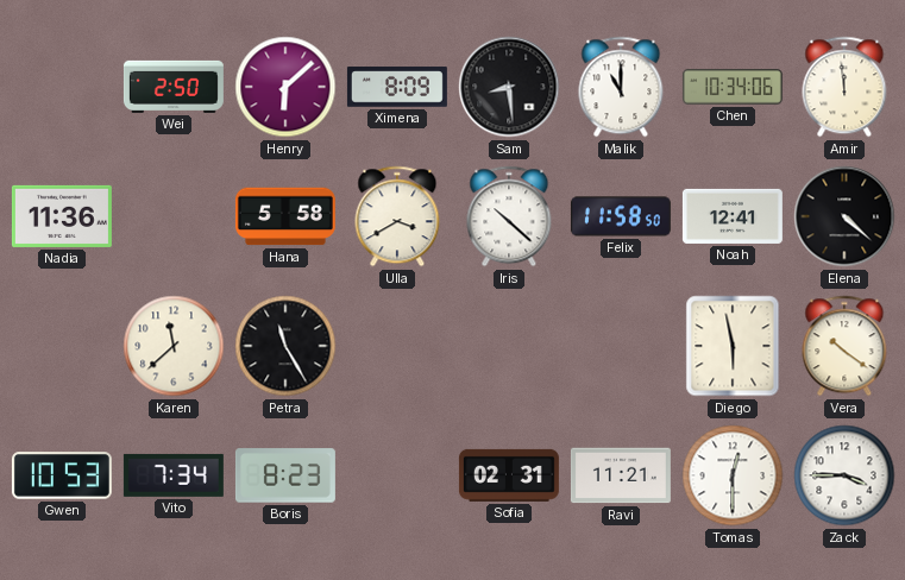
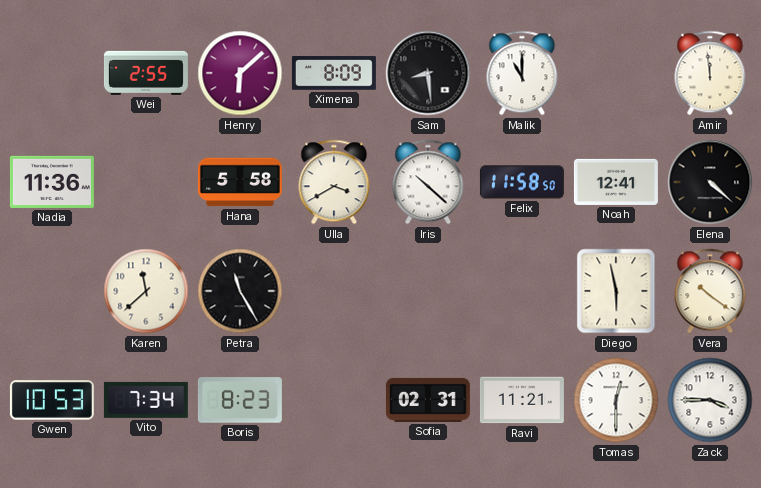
Wei: 2:50 -> 2:55
Chen: 10:34 -> none
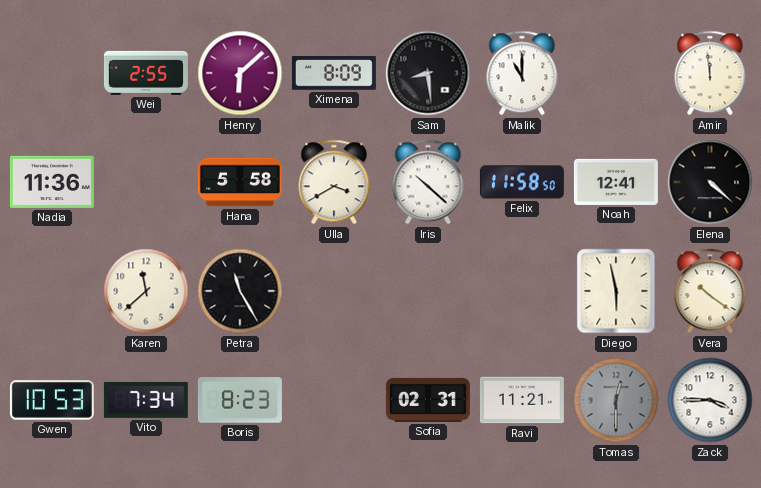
Tomas dial: white -> grey
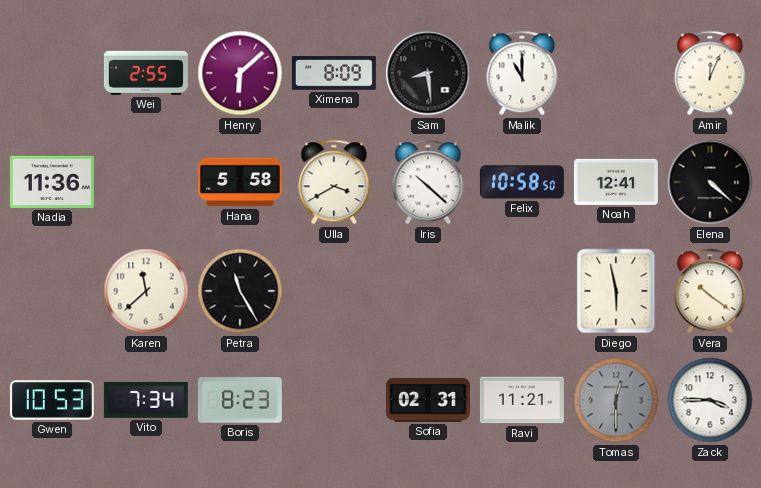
Amir: 11:59 -> 12:04
Felix: 11:58 -> 10:58
